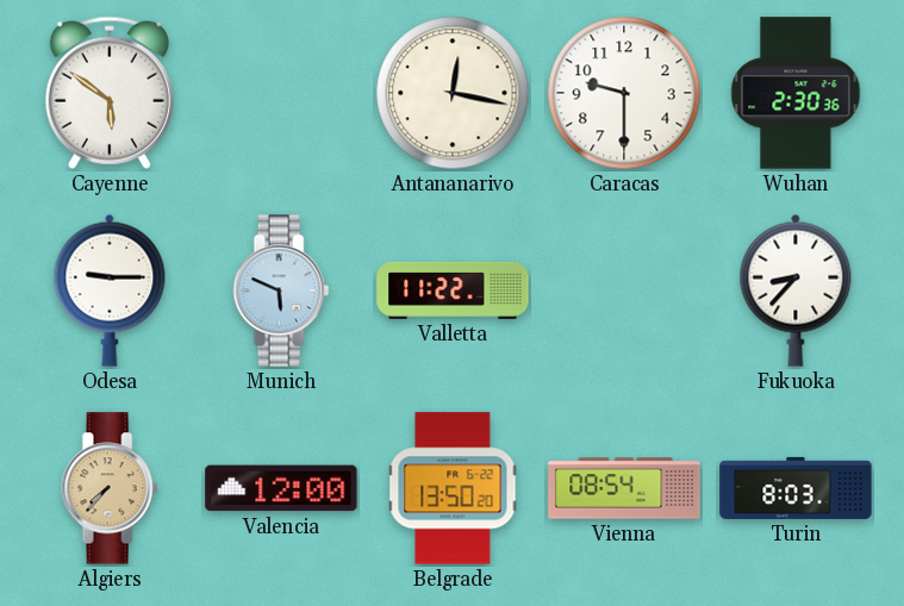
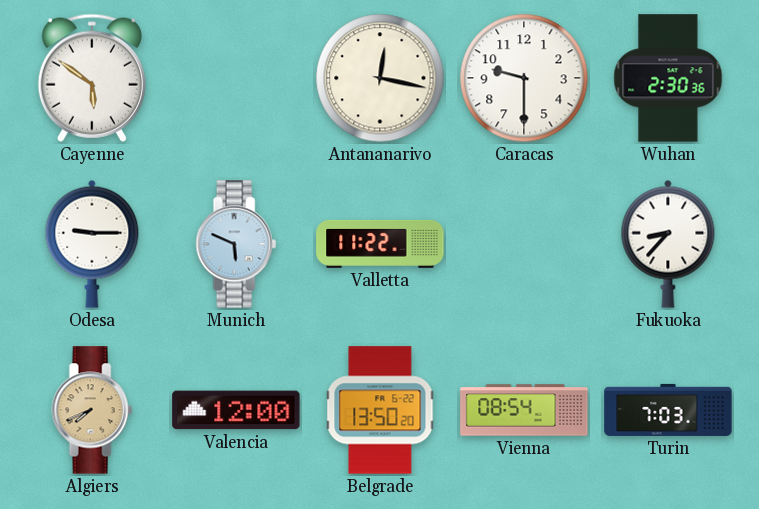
Algiers: 7:37 -> 7:41
Turin: 8:03 -> 7:03
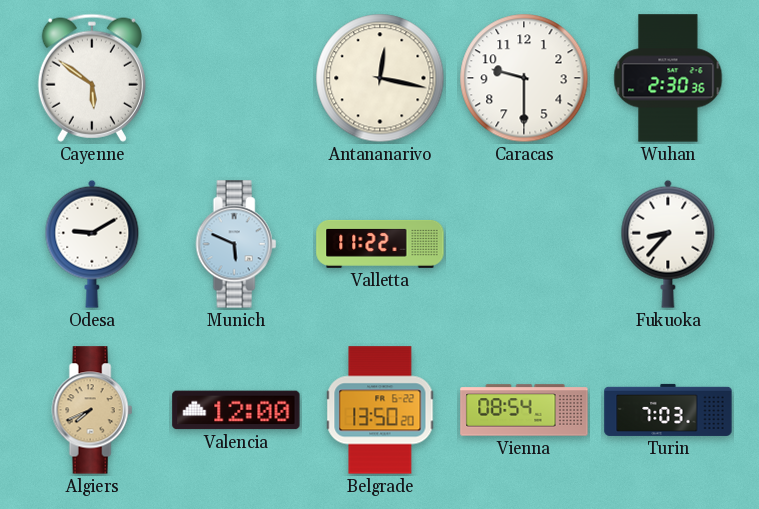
Odesa: 9:15 -> 9:10
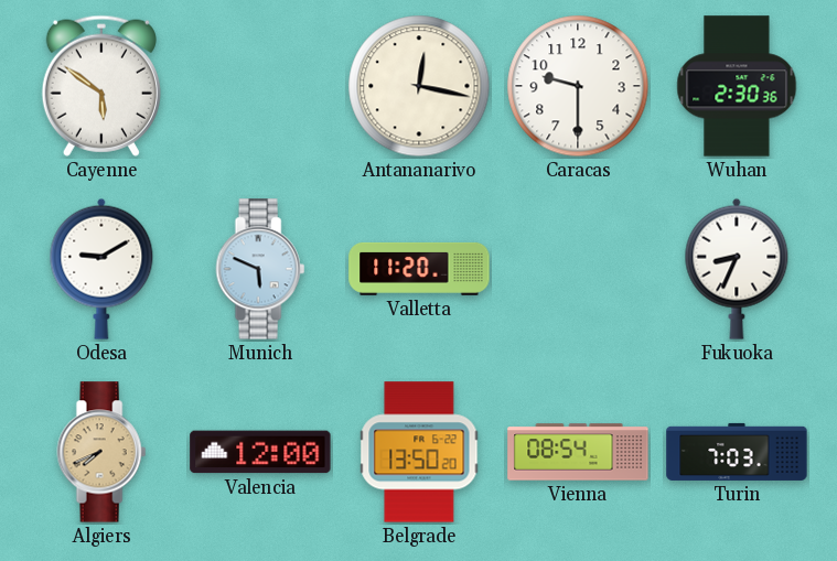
Valletta: 11:22 -> 11:20
Fukuoka: 8:37 -> 8:34
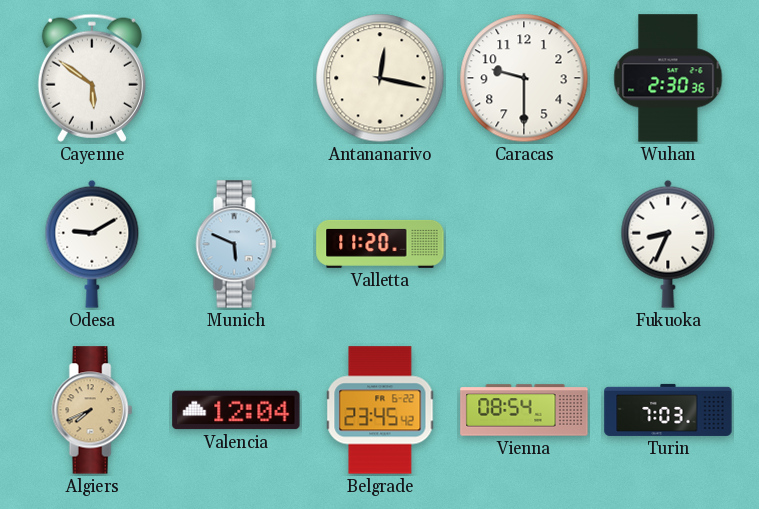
Valencia: 12:00 -> 12:04
Belgrade: 13:50 -> 23:45
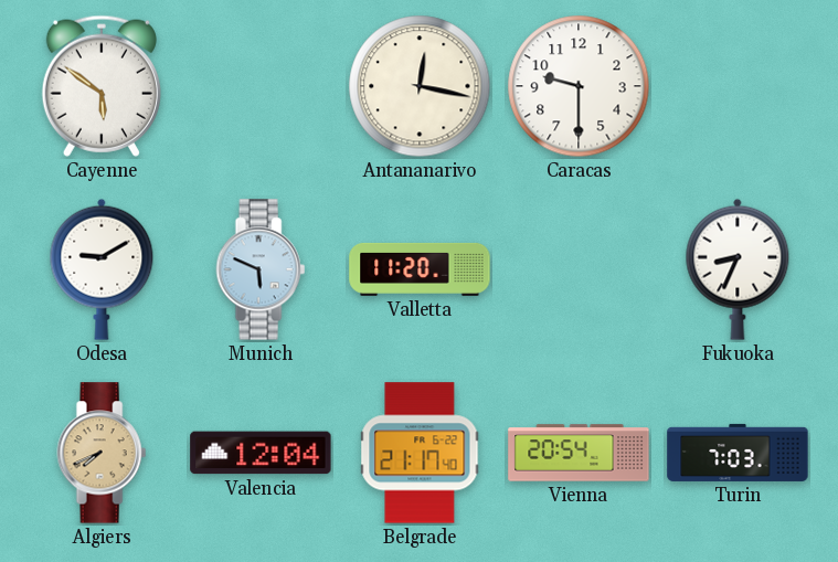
Wuhan: 2:30 -> none
Belgrade: 23:45 -> 21:17
Vienna: 08:54 -> 20:54
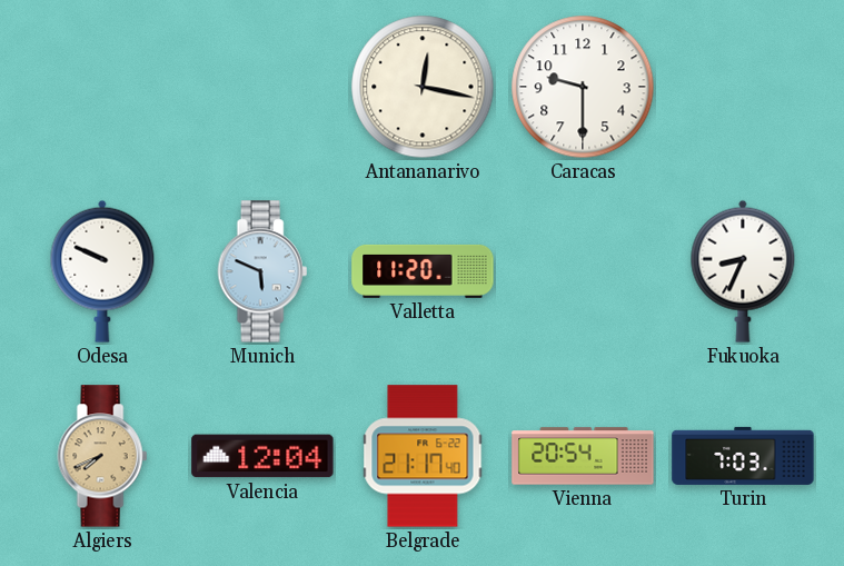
Cayenne: 5:51 -> none
Odesa: 9:10 -> 9:49
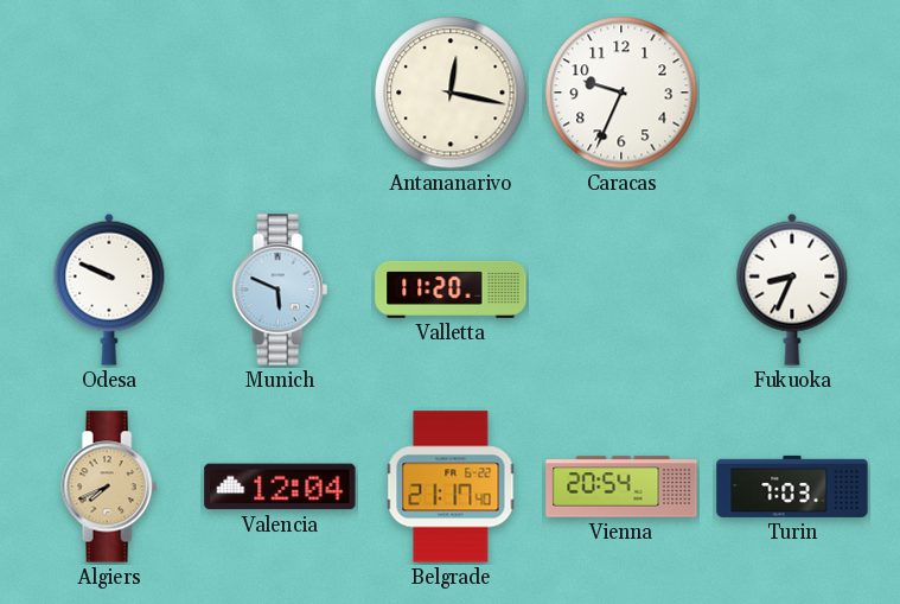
Caracas: 9:30 -> 9:34
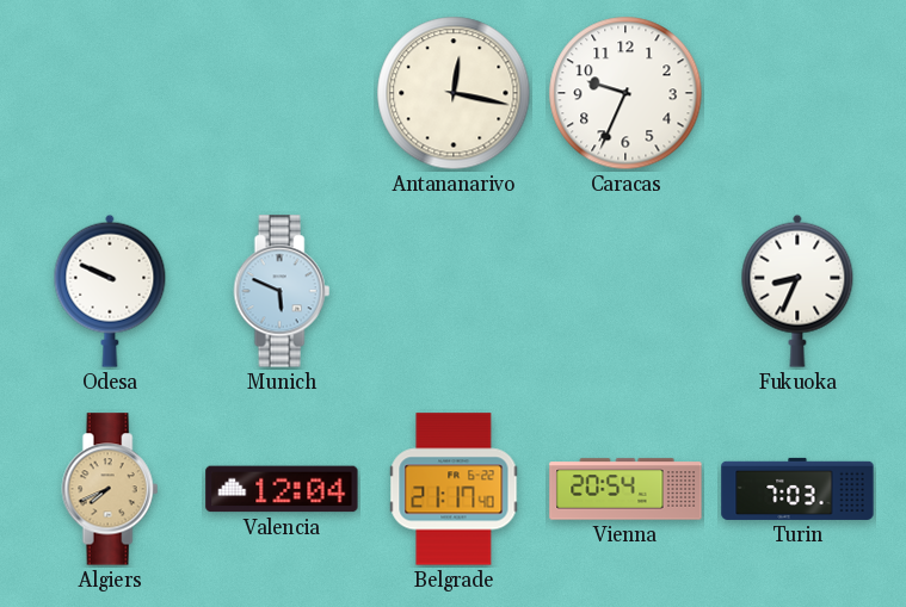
Valletta: 11:20 -> none
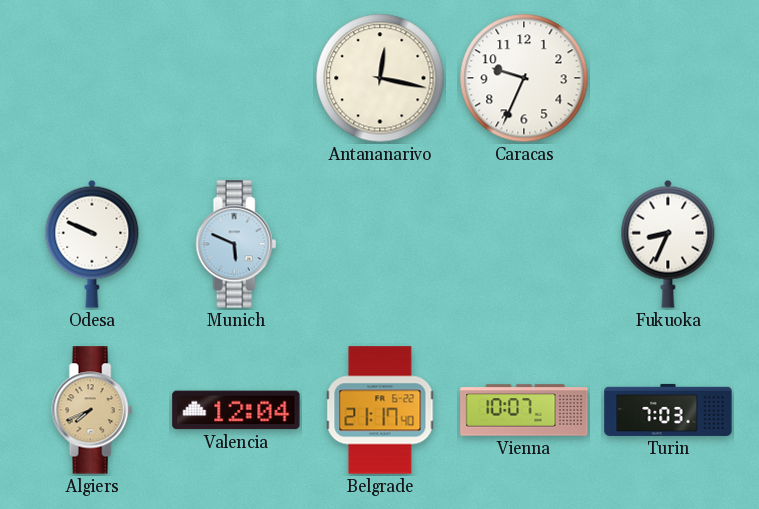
Vienna: 20:54 -> 10:07
